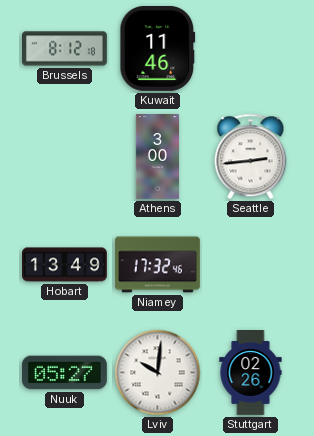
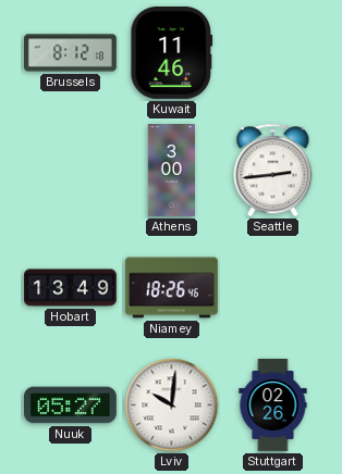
Niamey: 17:32 -> 18:26
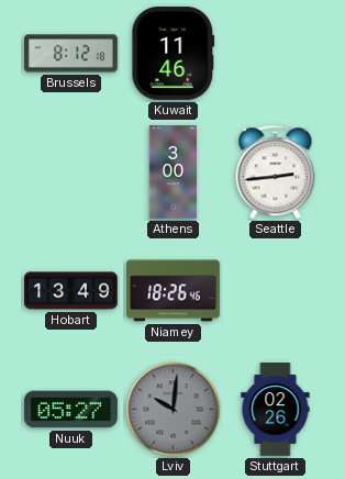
Lviv dial: white -> grey
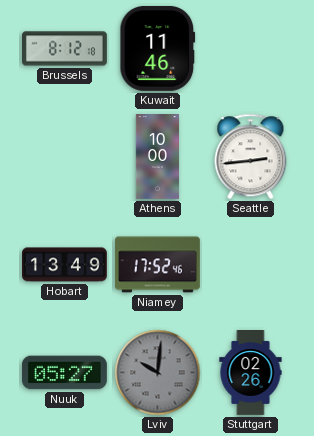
Athens: 3:00 -> 10:00
Niamey: 18:26 -> 17:52
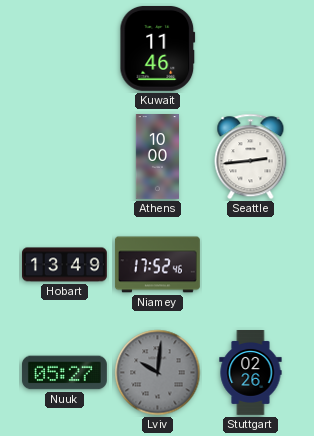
Brussels: 8:12 -> none
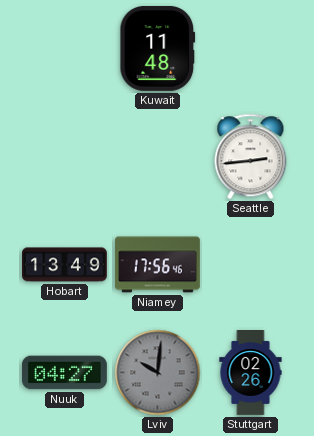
Kuwait: 11:46 -> 11:48
Athens: 10:00 -> none
Niamey: 17:52 -> 17:56
Nuuk: 05:27 -> 04:27
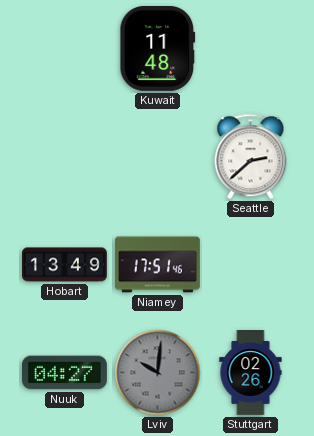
Seattle: 2:44 -> 2:38
Niamey: 17:56 -> 17:51
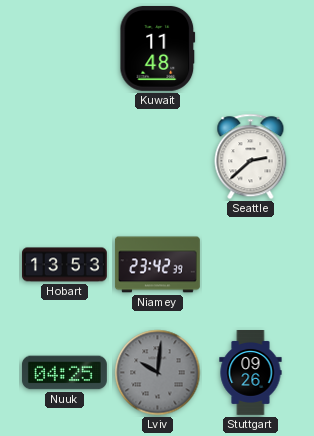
Hobart: 13:49 -> 13:53
Niamey: 17:51 -> 23:42
Nuuk: 04:27 -> 04:25
Stuttgart: 02:26 -> 09:26
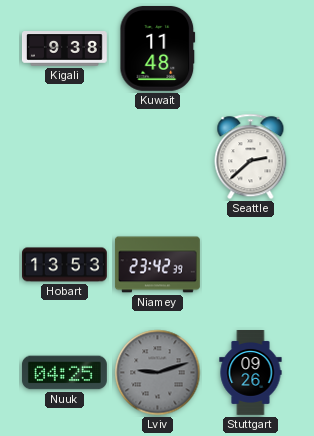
Kigali: none -> 9:38
Lviv: 10:01 -> 9:12
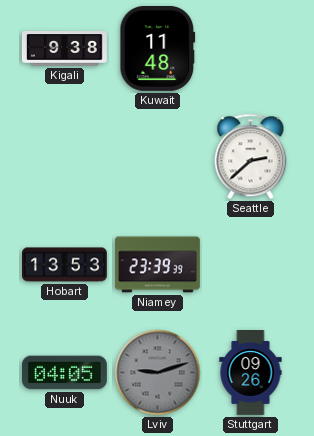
Niamey: 23:42 -> 23:39
Nuuk: 04:25 -> 04:05
